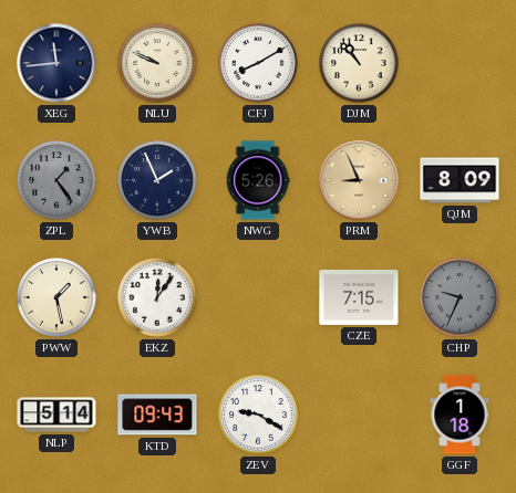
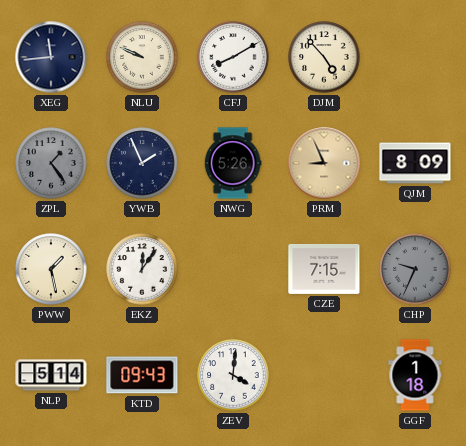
DJM: 10:53 -> 4:53
ZEV: 9:20 -> 4:01
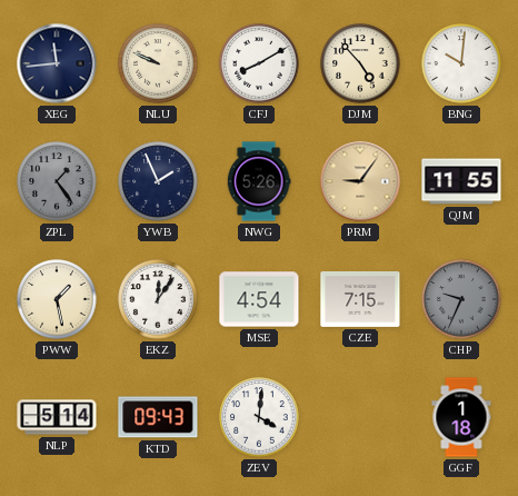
BNG: none -> 10:01
PRM: 8:56 -> 9:06
QJM: 8:09 -> 11:55
MSE: none -> 4:54
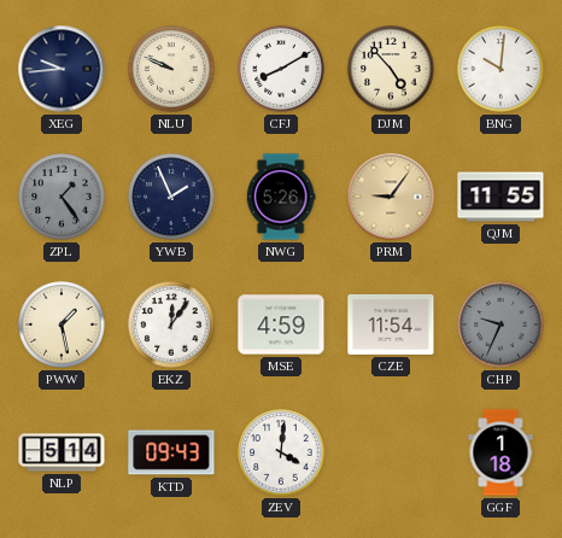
XEG: 11:44 -> 9:44
MSE: 4:54 -> 4:59
CZE: 7:15 -> 11:54
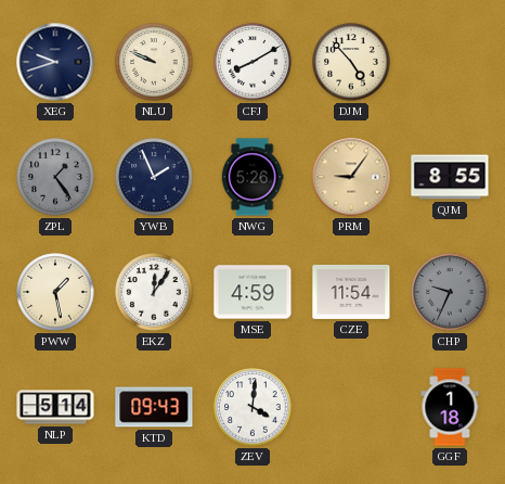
XEG: 9:44 -> 9:42
BNG: 10:01 -> none
QJM: 11:55 -> 8:55
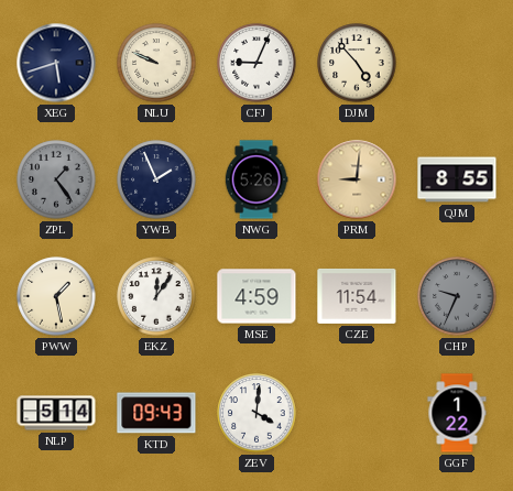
XEG: 9:42 -> 5:42
CFJ: 8:10 -> 9:04
PRM: 9:06 -> 9:01
GGF: 1:18 -> 1:22
